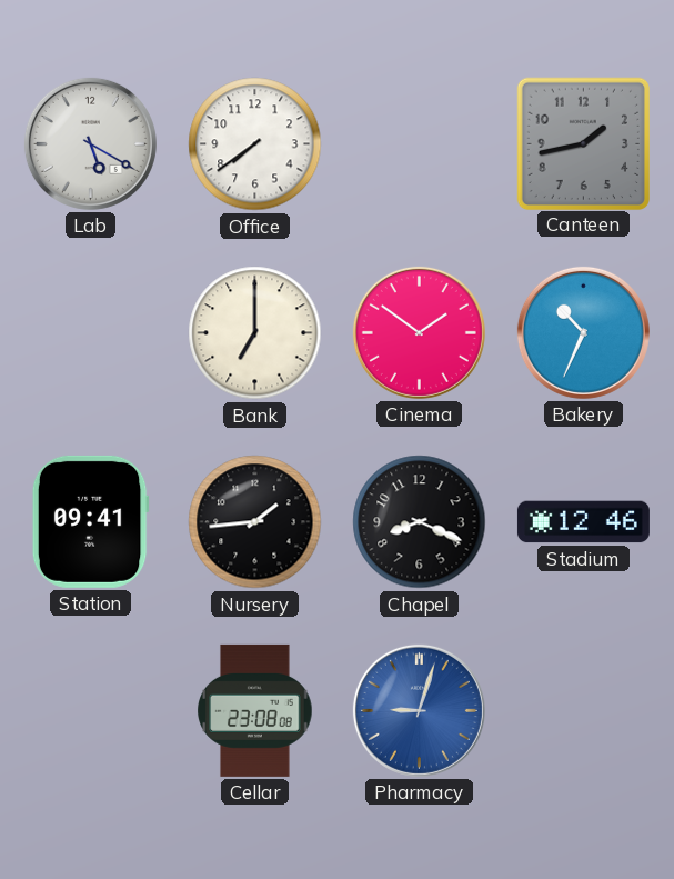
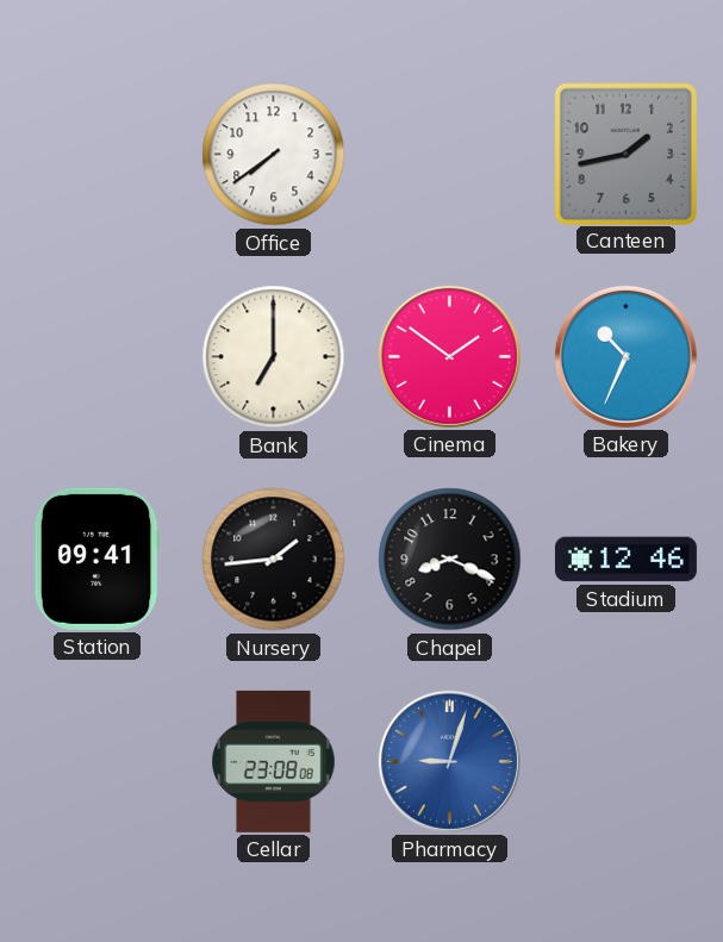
Lab: 5:20 -> none
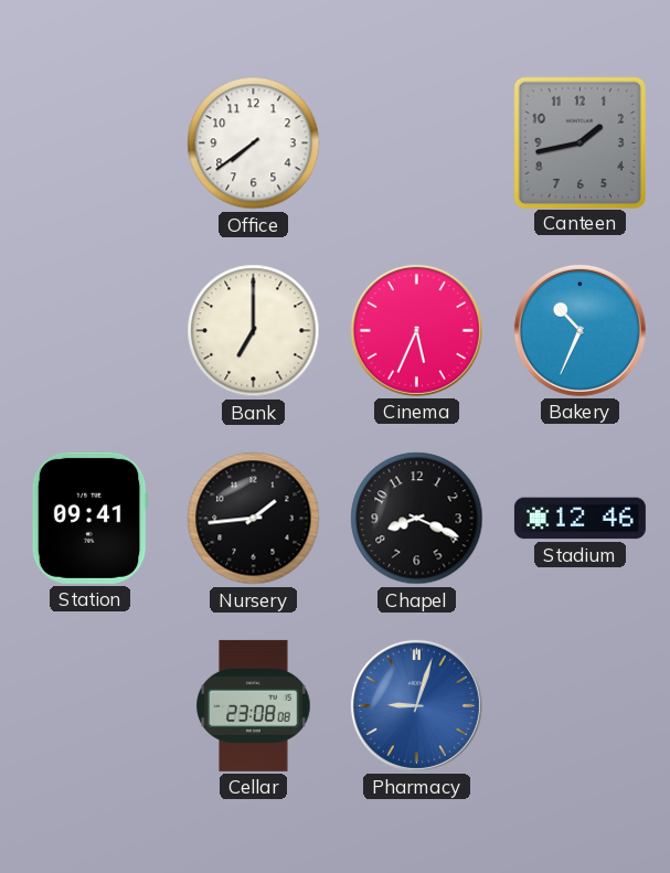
Cinema: 1:51 -> 5:34
